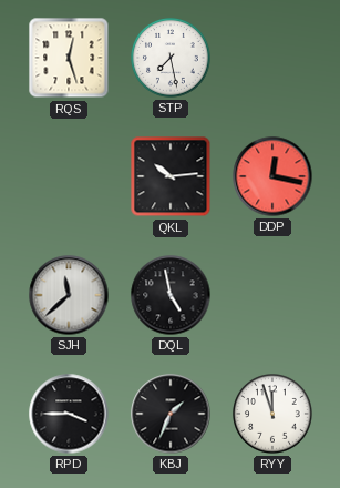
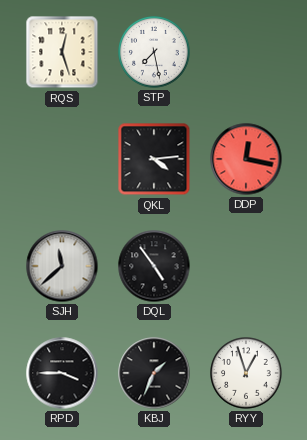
QKL: 10:14 -> 4:14
DQL: 4:58 -> 4:54
RYY: 11:57 -> 12:57
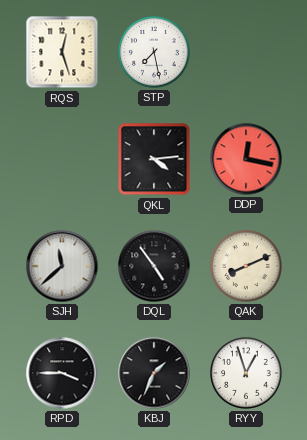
QAK: none -> 8:11
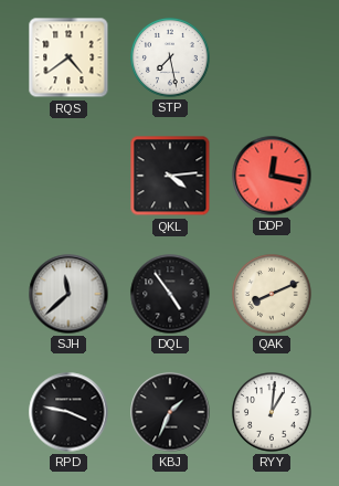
RQS: 12:27 -> 4:39
RPD: 3:45 -> 3:47
RYY: 12:57 -> 1:01
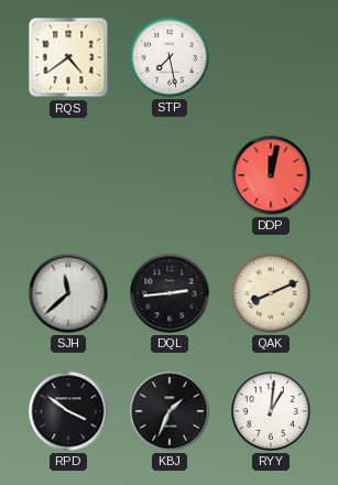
QKL: 4:14 -> none
DDP: 12:17 -> 12:02
DQL: 4:54 -> 2:44
RPD: 3:47 -> 3:51
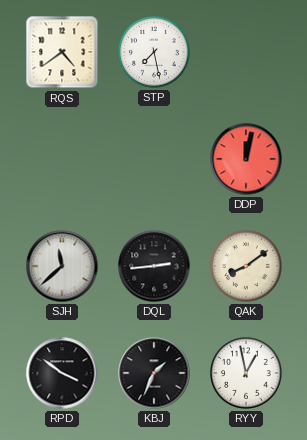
QAK: 8:11 -> 8:09
RYY: 1:01 -> 12:58
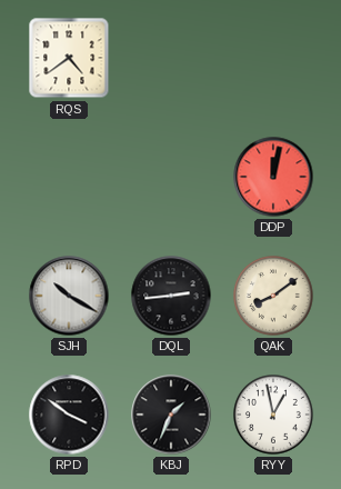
STP: 7:28 -> none
SJH: 11:38 -> 10:20
